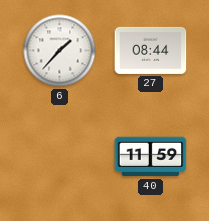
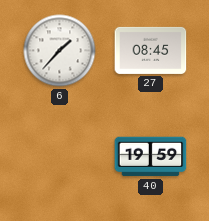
27: 08:44 -> 08:45
40: 11:59 -> 19:59
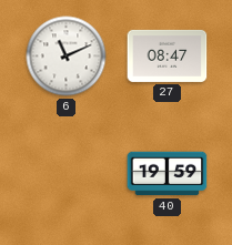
6: 1:37 -> 11:11
27: 08:45 -> 08:47
